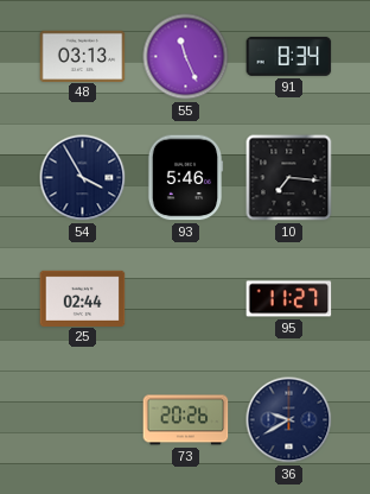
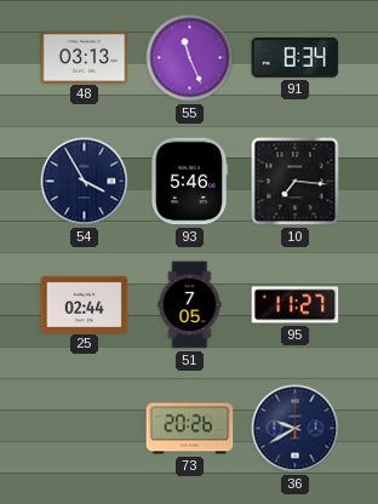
51: none -> 7:05
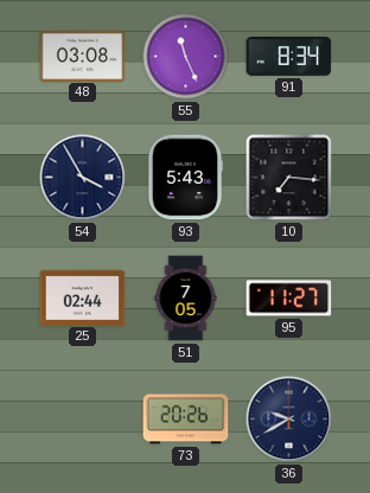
48: 03:13 -> 03:08
93: 5:46 -> 5:43
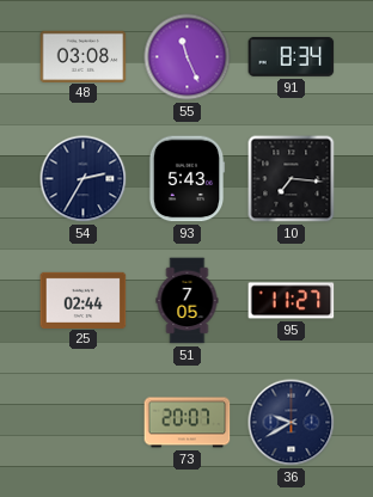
54: 3:55 -> 2:35
73: 20:26 -> 20:07
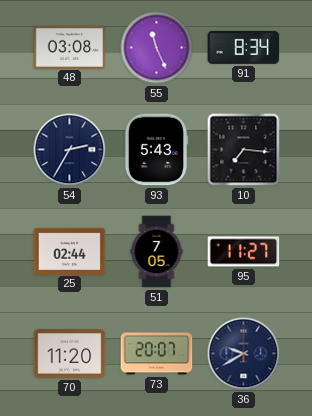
70: none -> 11:20
